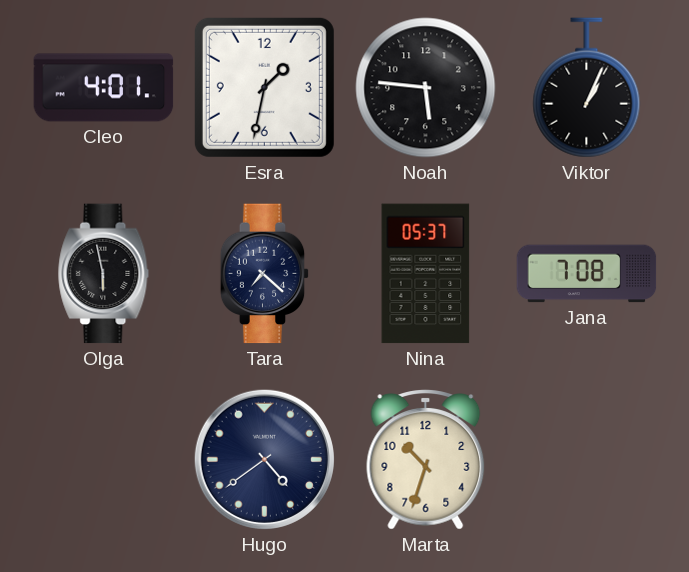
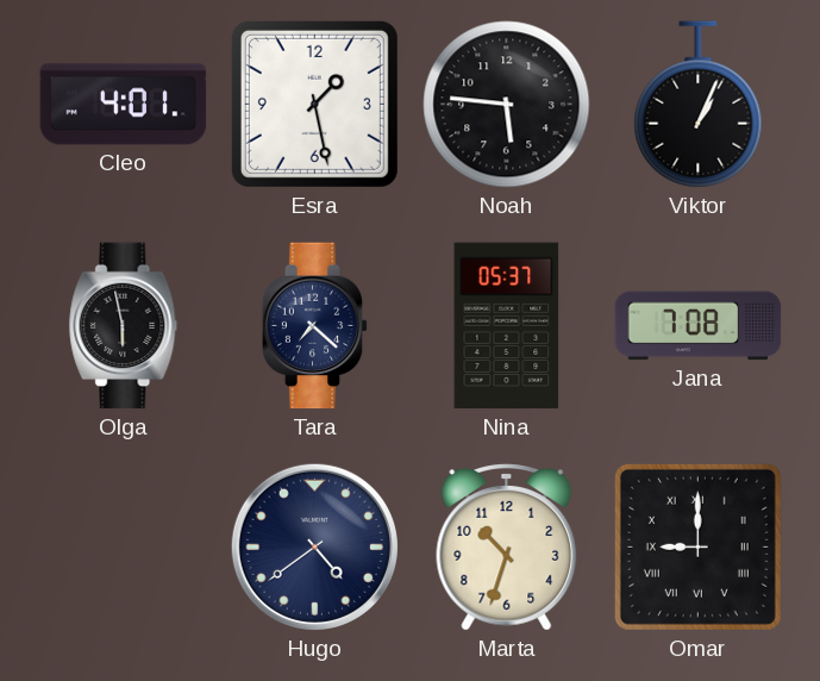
Esra: 1:32 -> 1:28
Omar: none -> 9:00
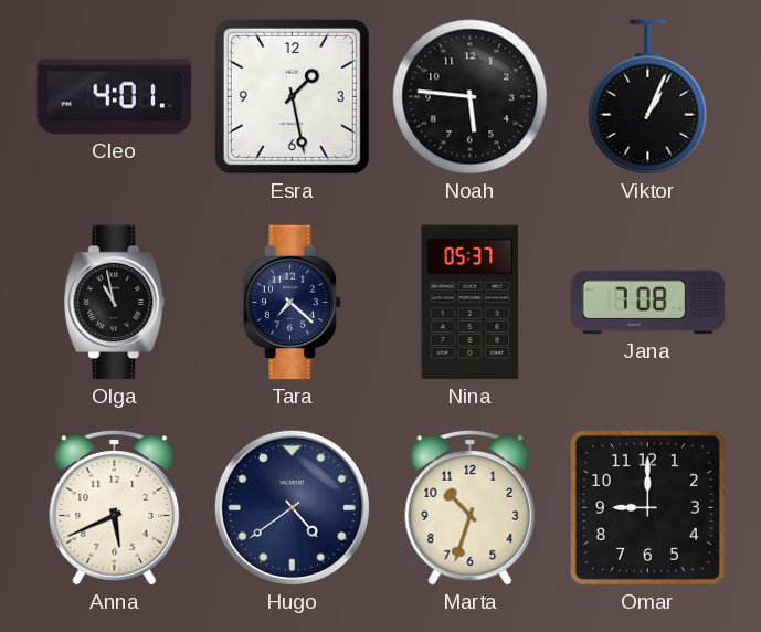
Olga: 5:58 -> 10:58
Anna: none -> 5:41
Omar numerals: Roman -> Arabic
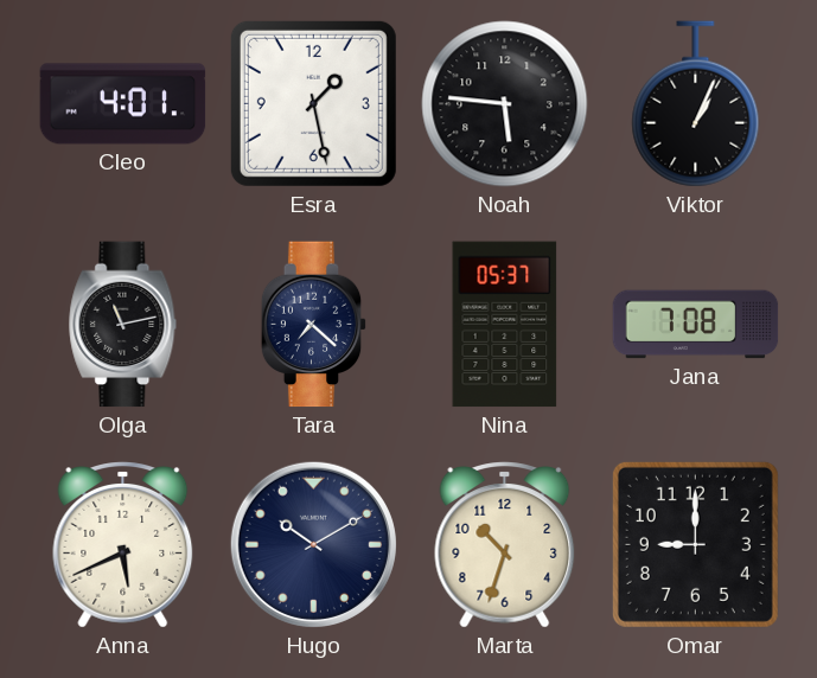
Olga: 10:58 -> 11:13
Hugo: 4:39 -> 10:10
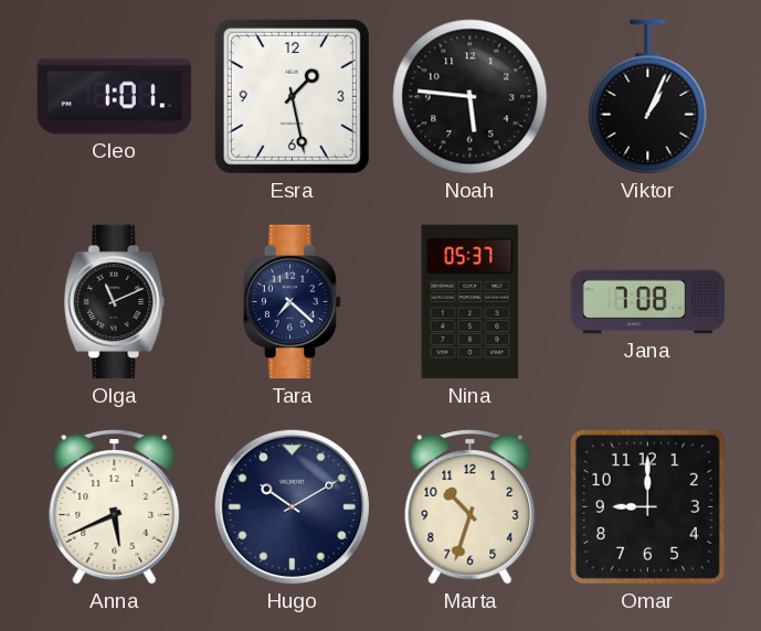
Cleo: 4:01 -> 1:01
Olga: 11:13 -> 11:11
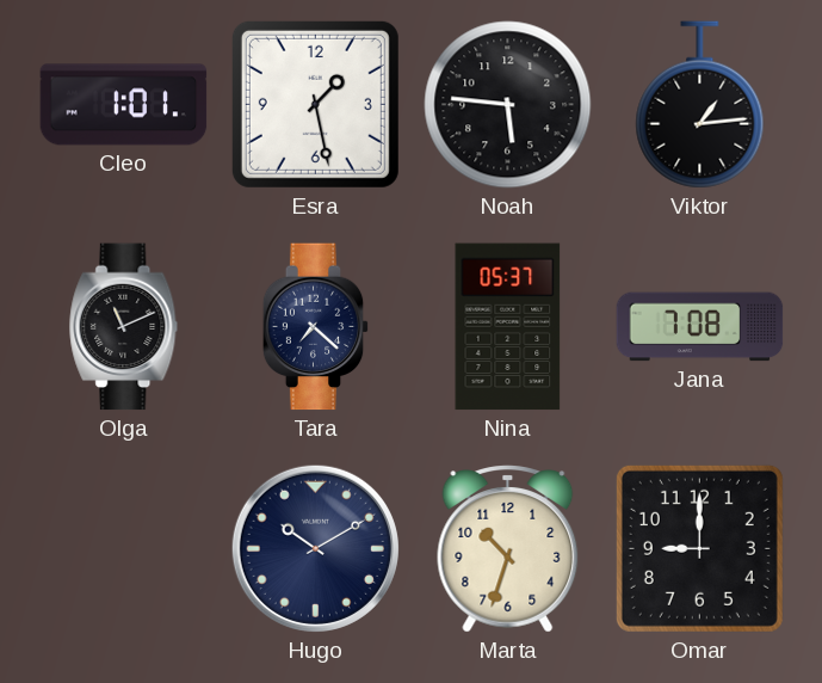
Viktor: 1:04 -> 1:14
Anna: 5:41 -> none
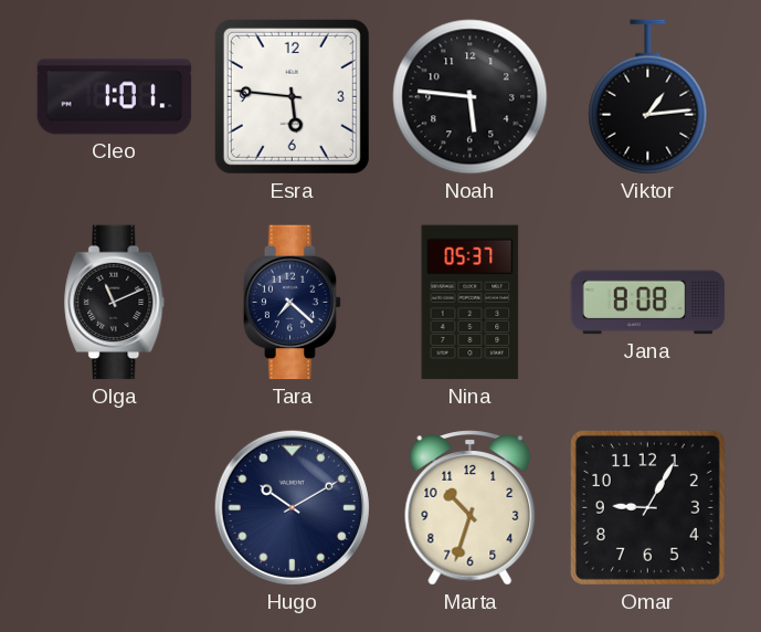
Esra: 1:28 -> 5:46
Jana: 7:08 -> 8:08
Omar: 9:00 -> 9:05
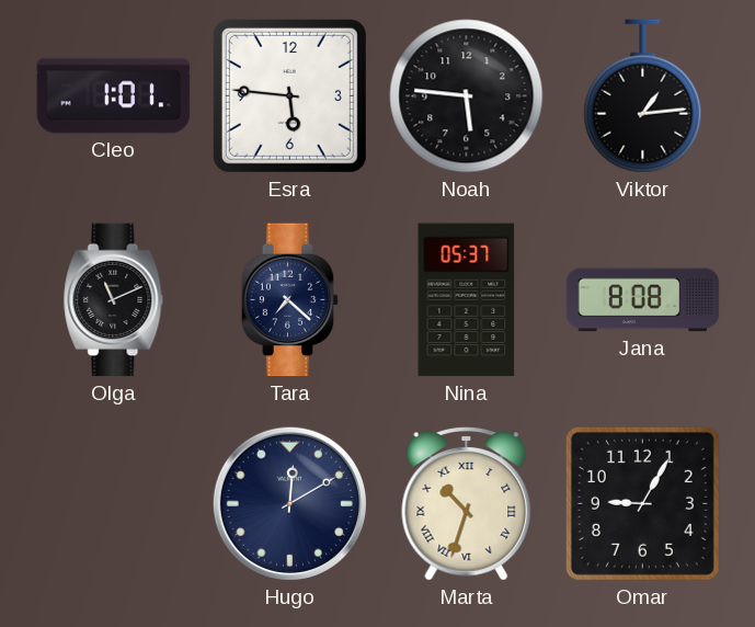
Hugo: 10:10 -> 12:10
Marta numerals: Arabic -> Roman
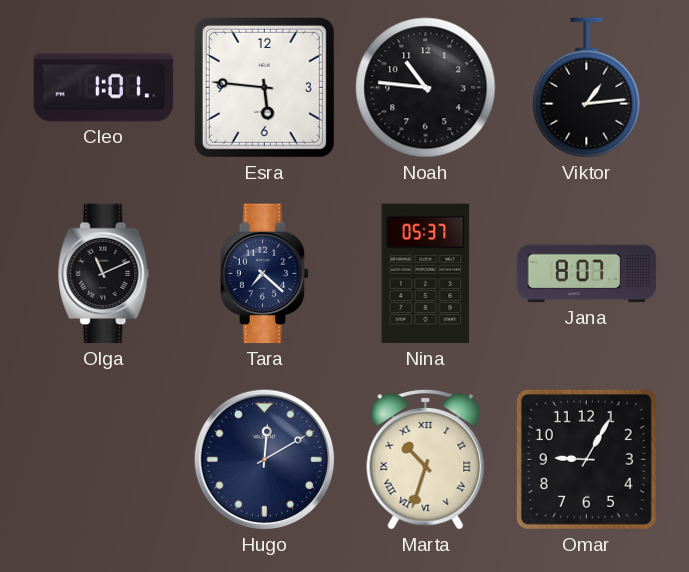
Noah: 5:46 -> 10:46
Jana: 8:08 -> 8:07
